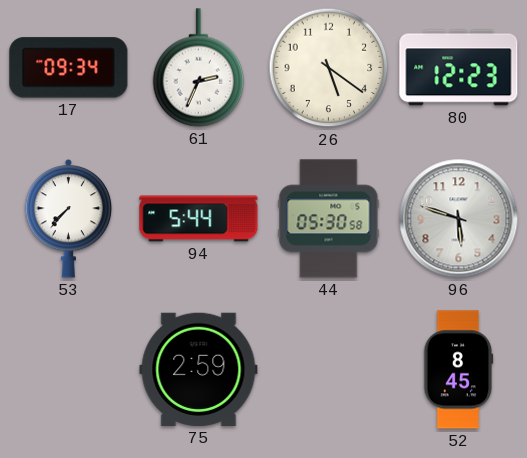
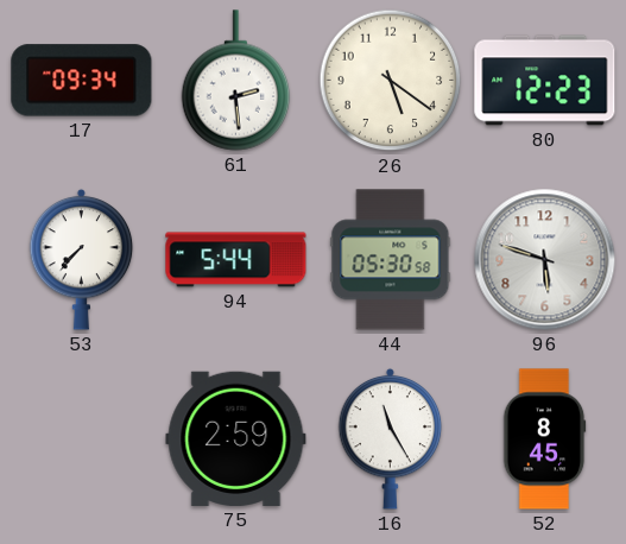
61: 2:34 -> 2:29
16: none -> 11:25
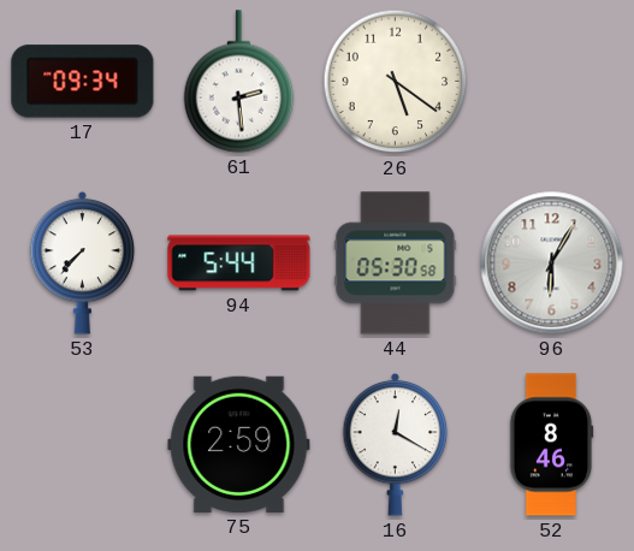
80: 12:23 -> none
96: 5:48 -> 6:05
16: 11:25 -> 12:20
52: 8:45 -> 8:46
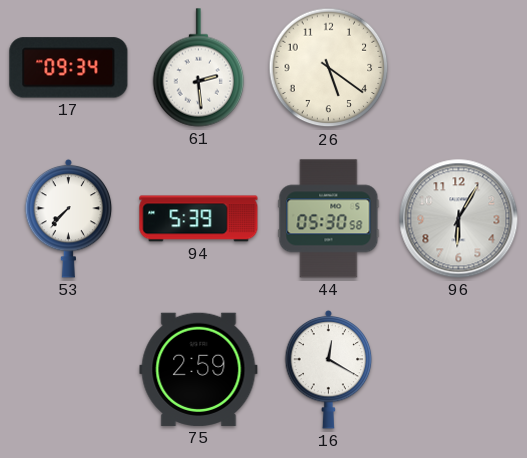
94: 5:44 -> 5:39
52: 8:46 -> none
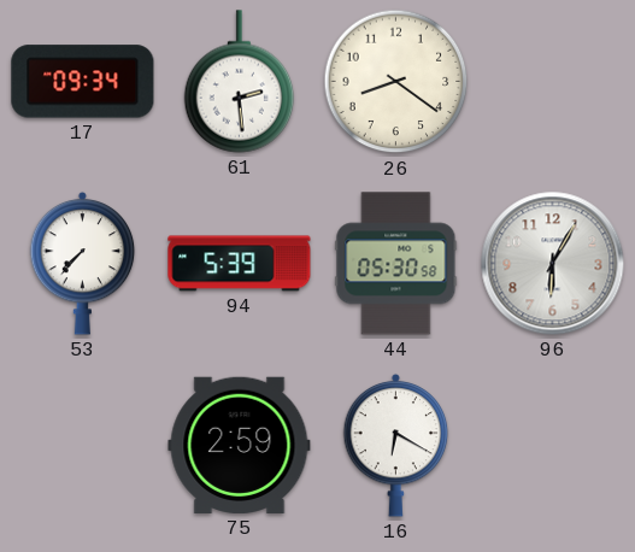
26: 5:21 -> 8:21
16: 12:20 -> 6:20
